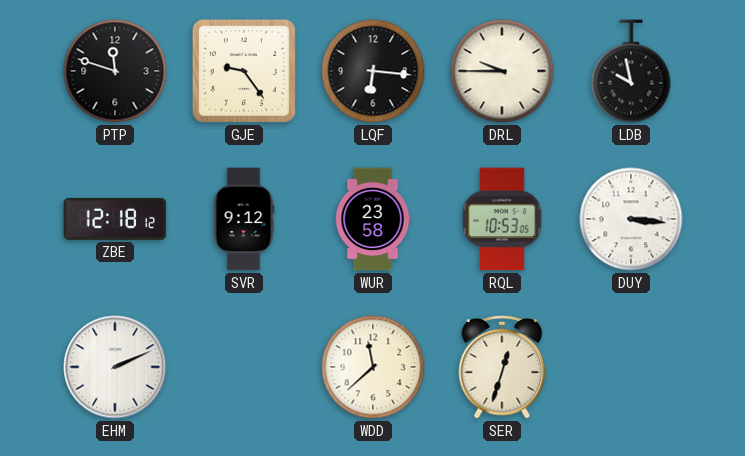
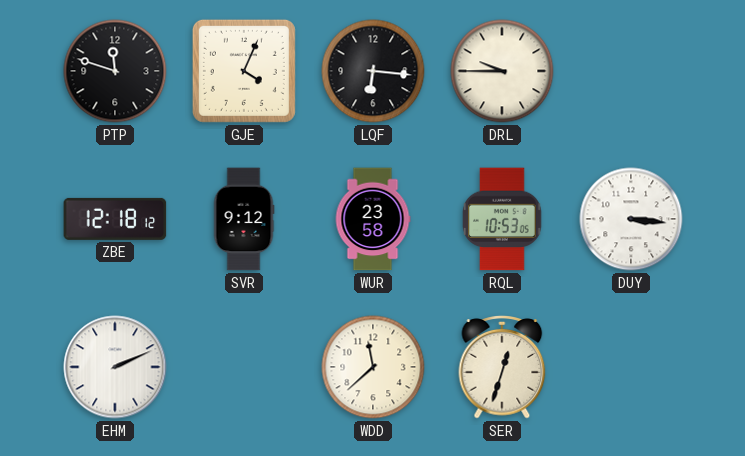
GJE: 9:24 -> 4:04
LDB: 9:58 -> none
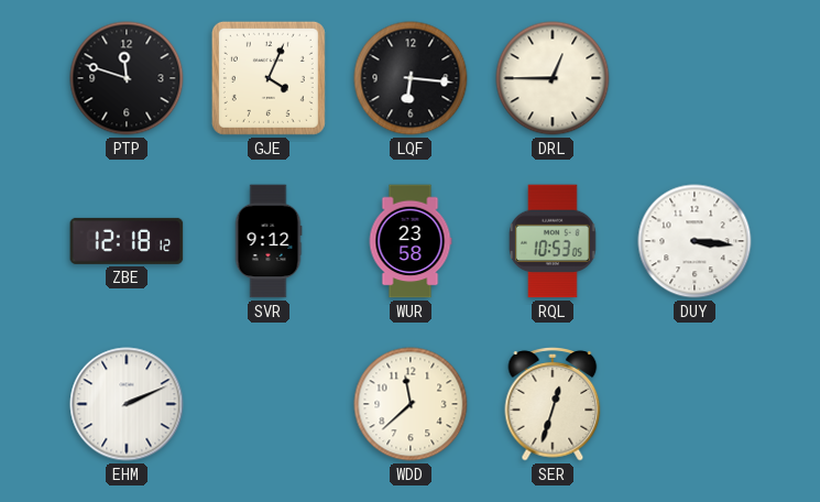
DRL: 9:45 -> 12:45
